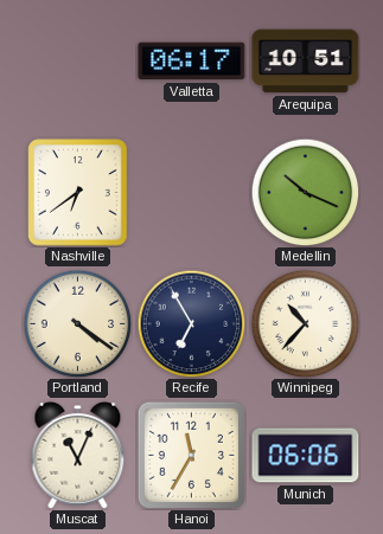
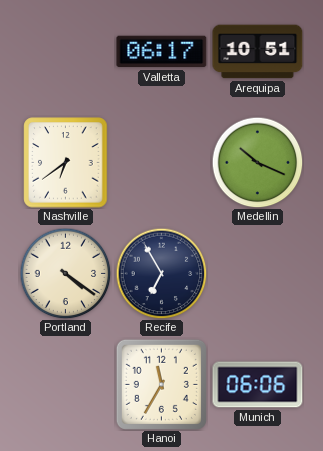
Winnipeg: 10:37 -> none
Muscat: 11:04 -> none
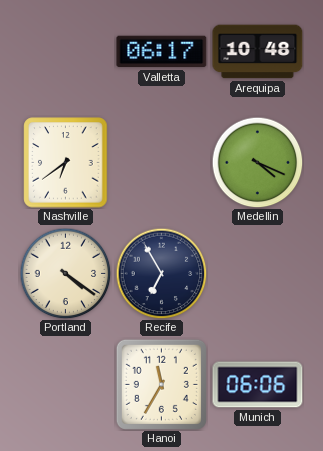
Arequipa: 10:51 -> 10:48
Medellin: 10:19 -> 4:19
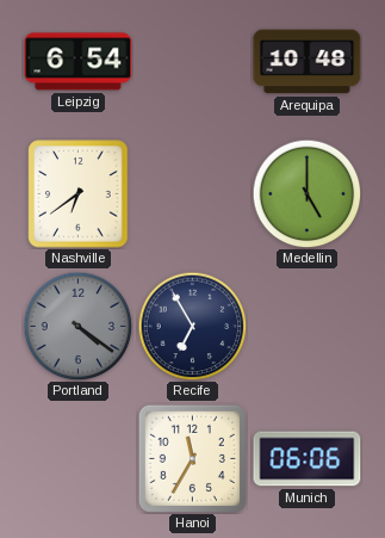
Leipzig: none -> 6:54
Valletta: 06:17 -> none
Medellin: 4:19 -> 5:00
Portland dial: cream -> grey
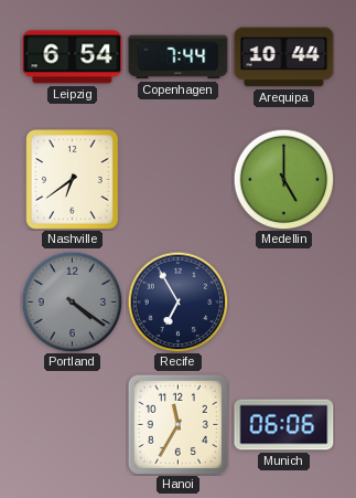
Copenhagen: none -> 7:44
Arequipa: 10:48 -> 10:44
